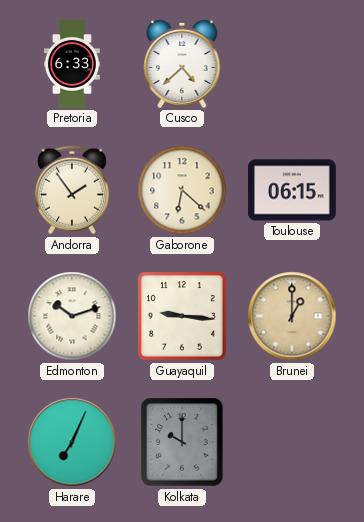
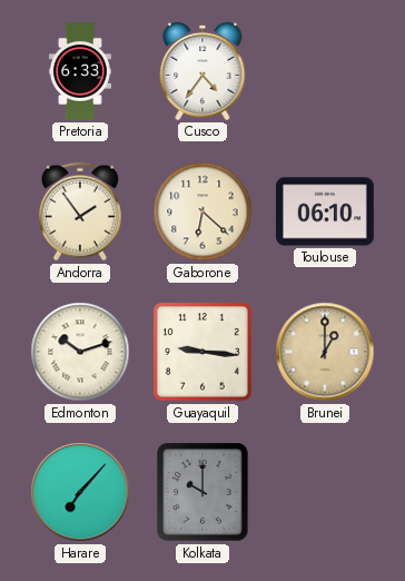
Cusco: 4:38 -> 4:36
Toulouse: 06:15 -> 06:10
Harare: 7:04 -> 7:07
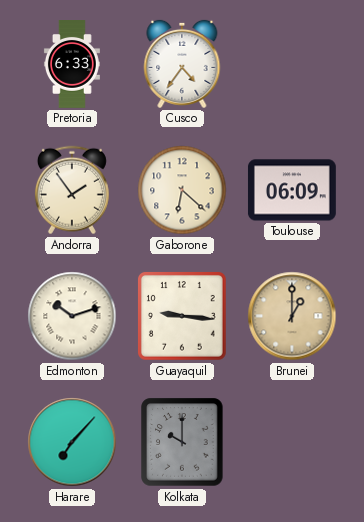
Toulouse: 06:10 -> 06:09
